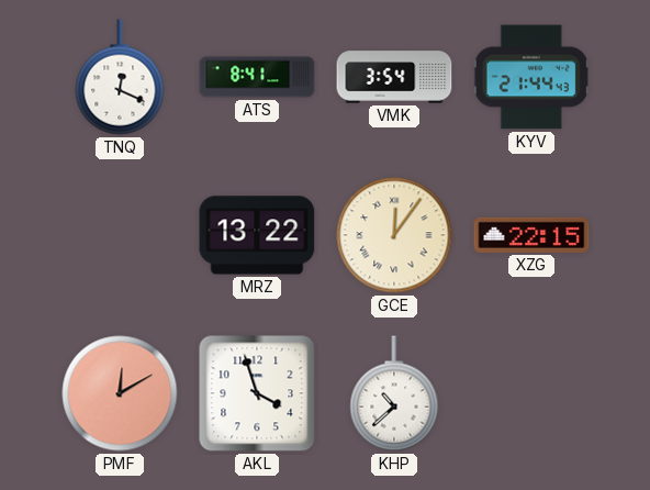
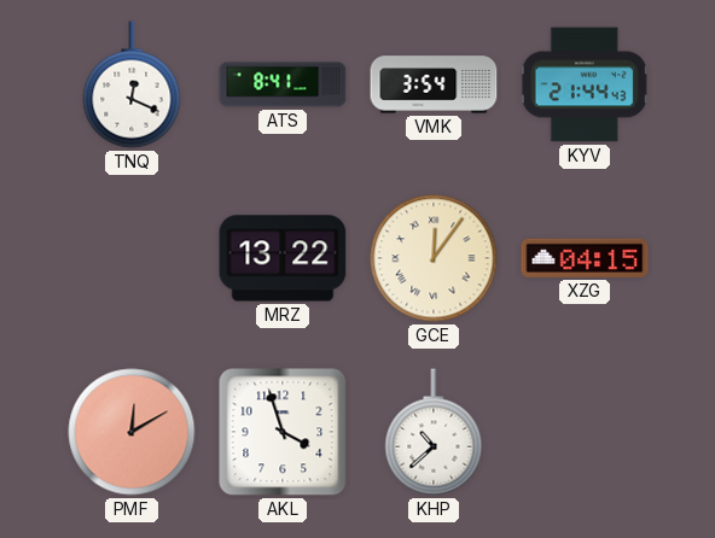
XZG: 22:15 -> 04:15
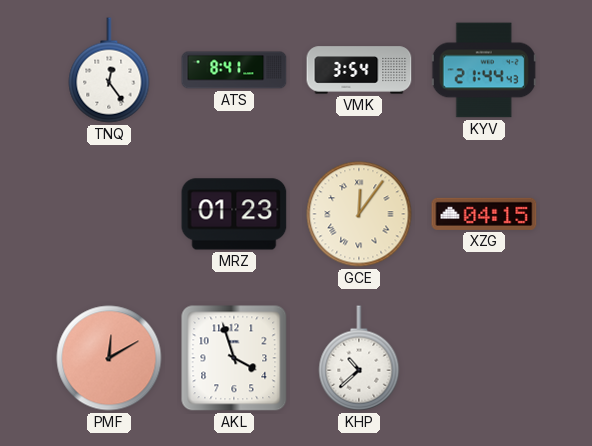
TNQ: 12:19 -> 12:24
MRZ: 13:22 -> 01:23
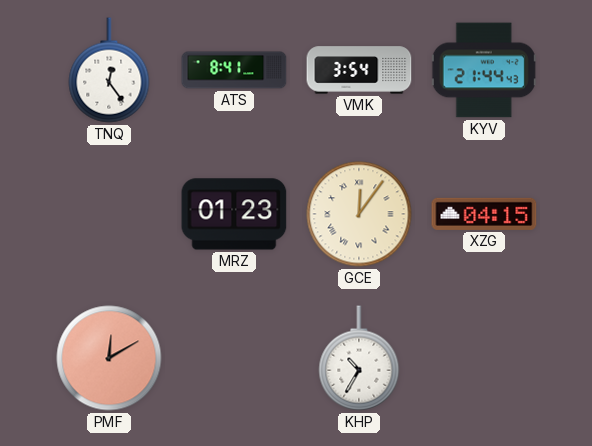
AKL: 3:57 -> none
KHP: 10:38 -> 10:35
